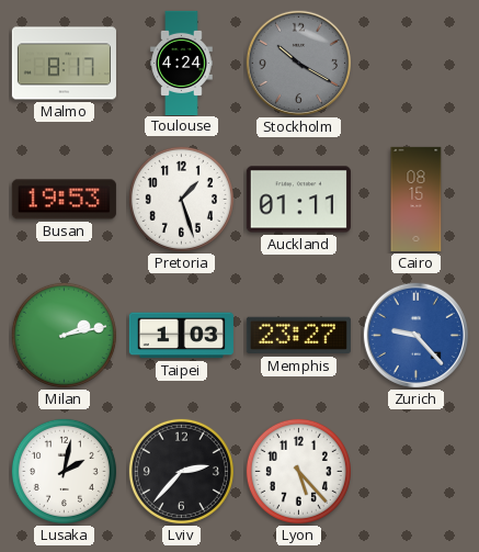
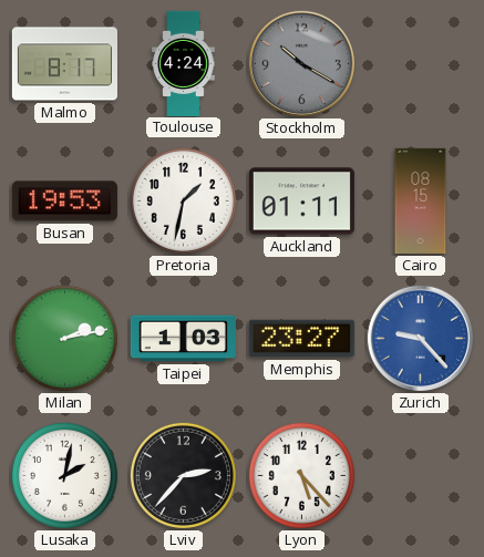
Pretoria: 1:27 -> 1:32
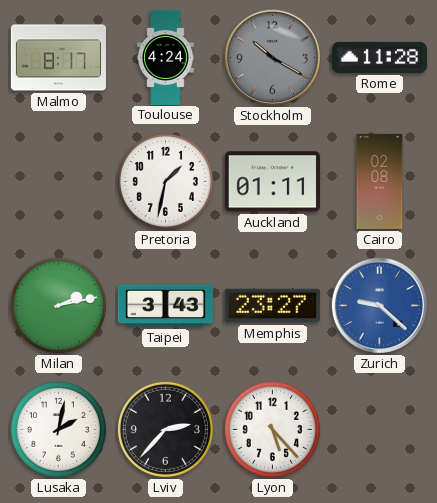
Rome: none -> 11:28
Busan: 19:53 -> none
Cairo: 08:15 -> 02:08
Taipei: 1:03 -> 3:43
Zurich: 9:23 -> 9:22
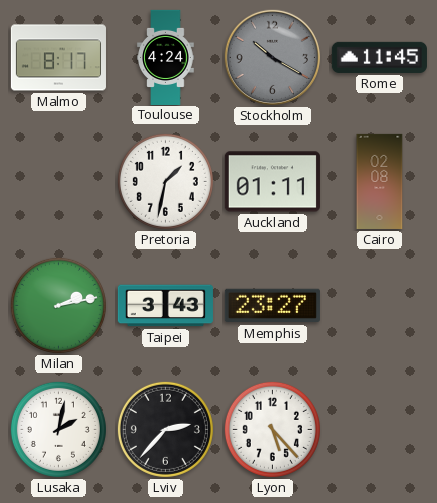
Rome: 11:28 -> 11:45
Zurich: 9:22 -> none
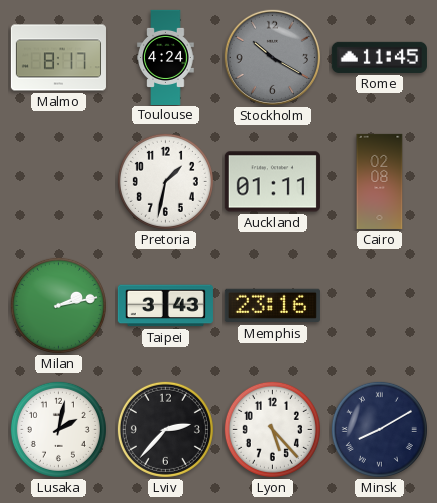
Memphis: 23:27 -> 23:16
Minsk: none -> 8:10
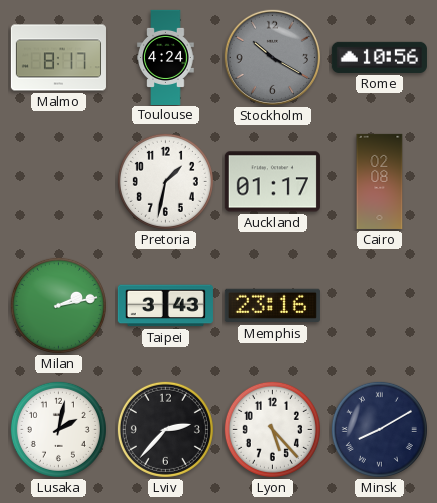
Rome: 11:45 -> 10:56
Auckland: 01:11 -> 01:17
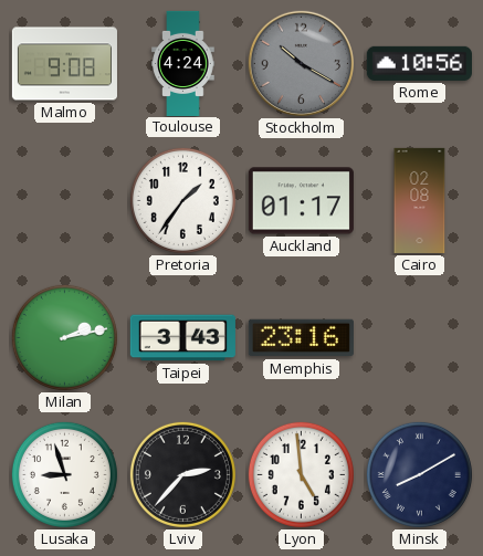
Malmo: 8:17 -> 9:08
Pretoria: 1:32 -> 1:36
Lusaka: 2:02 -> 8:57
Lyon: 5:23 -> 4:59
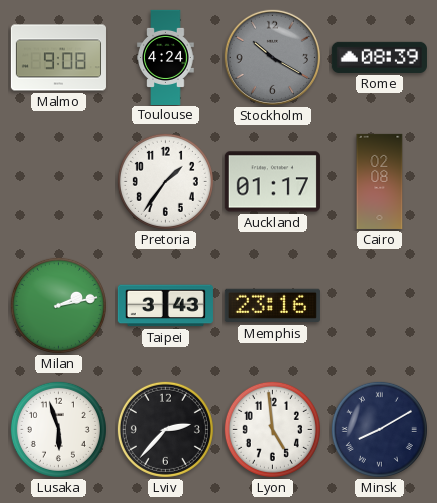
Rome: 10:56 -> 08:39
Lusaka: 8:57 -> 5:57
